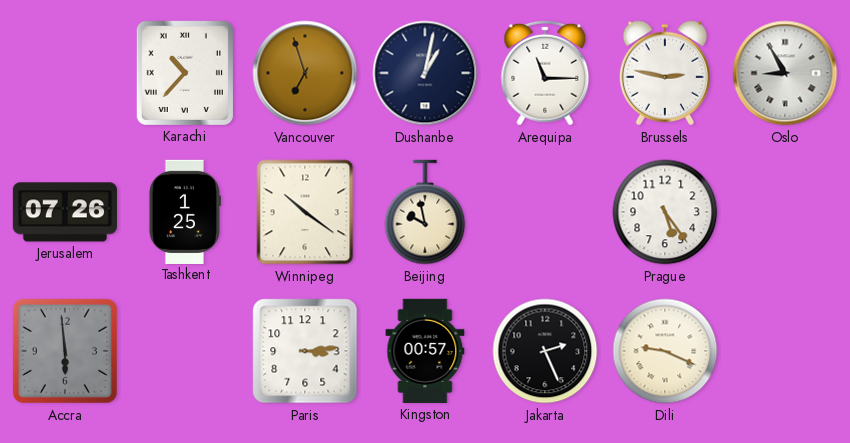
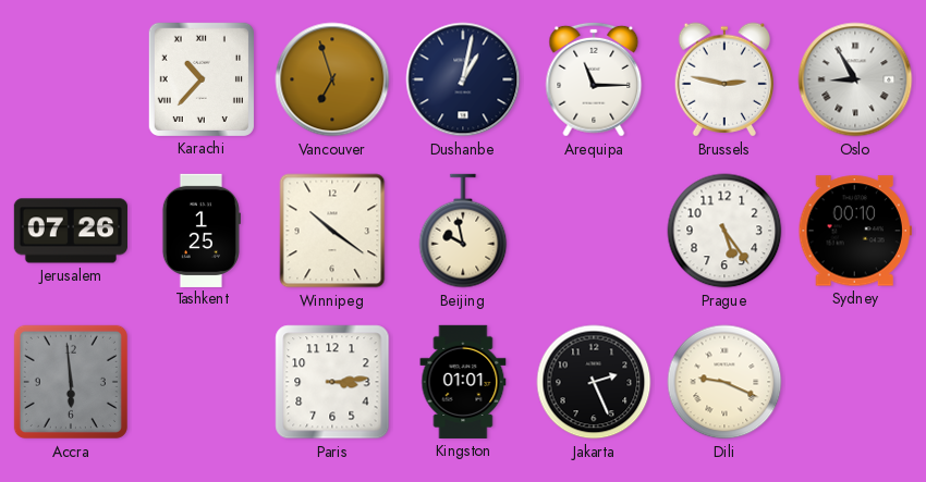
Sydney: none -> 00:10
Kingston: 00:57 -> 01:01
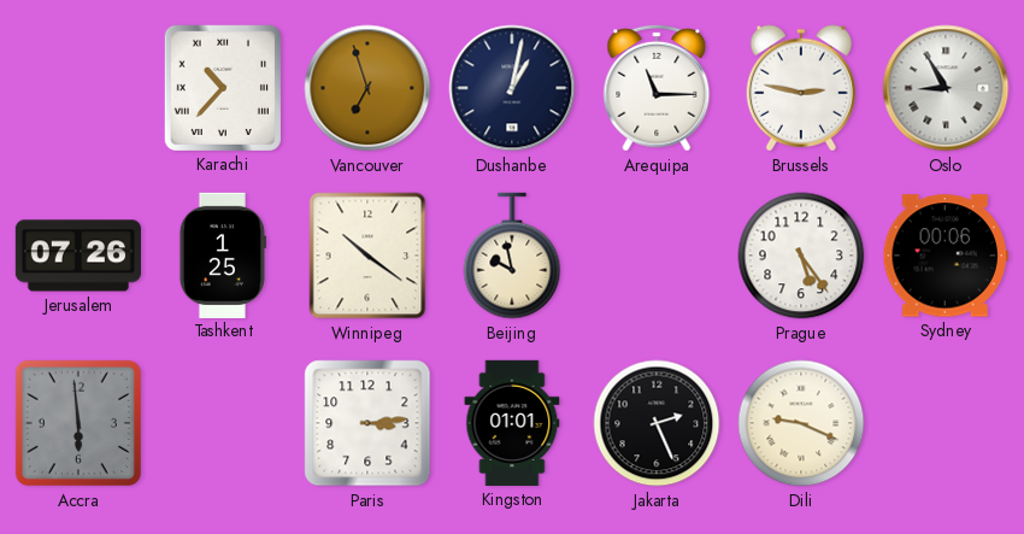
Sydney: 00:10 -> 00:06
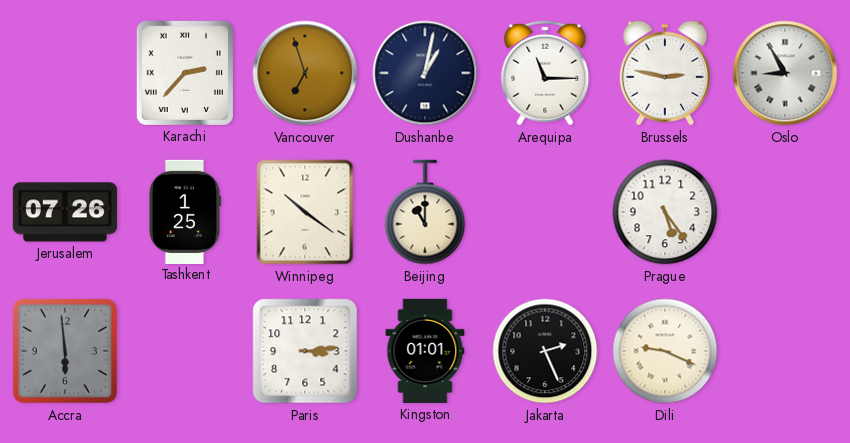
Karachi: 10:37 -> 2:37
Beijing: 9:58 -> 11:00
Sydney: 00:06 -> none
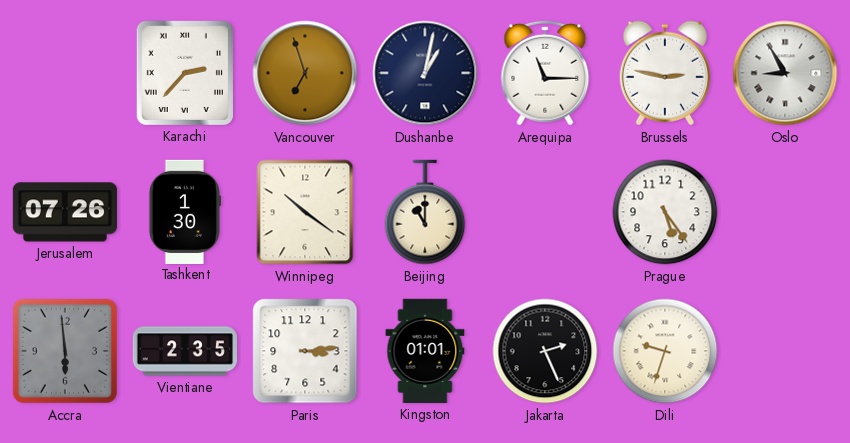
Tashkent: 1:25 -> 1:30
Vientiane: none -> 2:35
Dili: 9:19 -> 9:33
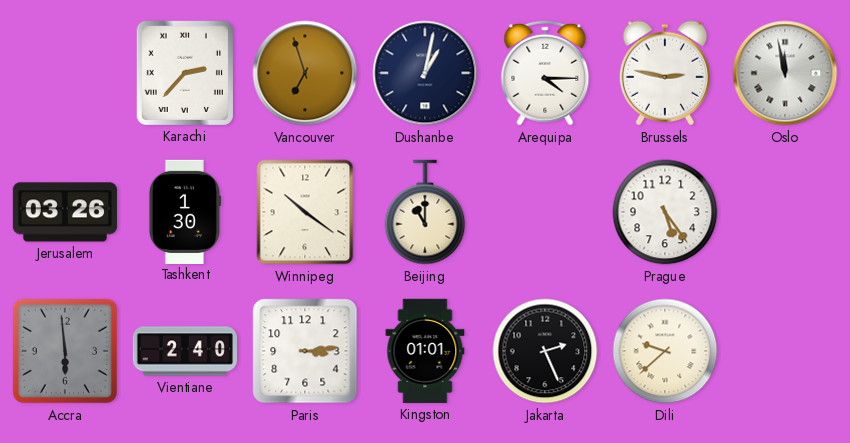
Arequipa: 11:15 -> 4:15
Oslo: 8:55 -> 11:58
Jerusalem: 07:26 -> 03:26
Vientiane: 2:35 -> 2:40
Dili: 9:33 -> 9:38
